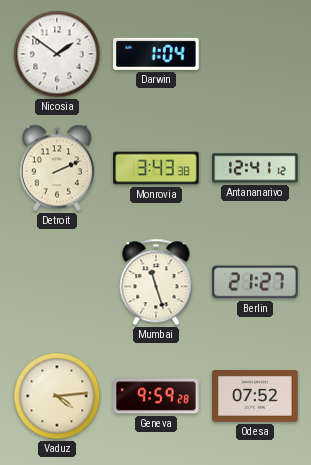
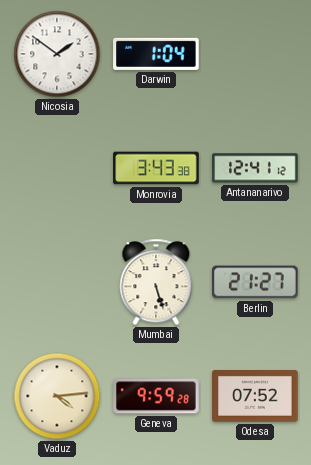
Detroit: 2:11 -> none
Mumbai: 11:27 -> 5:27
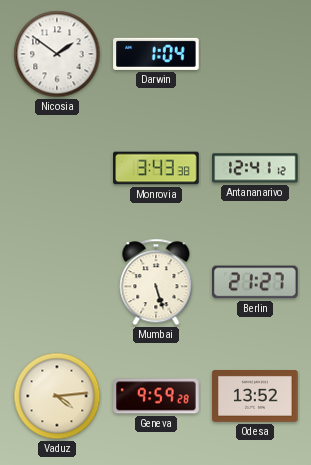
Odesa: 07:52 -> 13:52
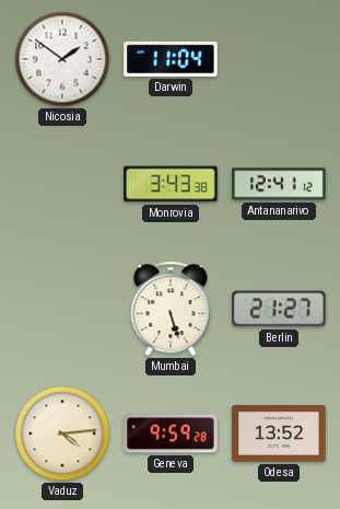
Darwin: 1:04 -> 11:04
